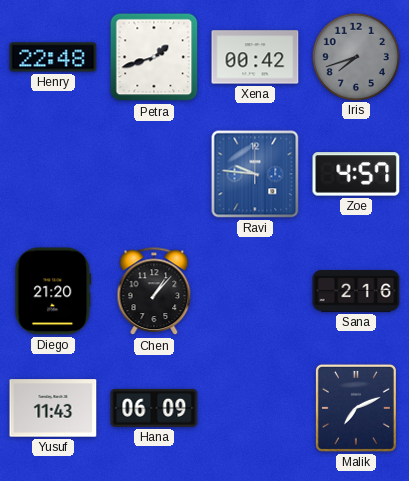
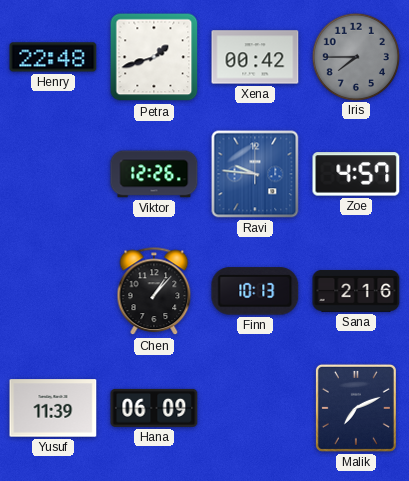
Iris: 7:42 -> 7:45
Viktor: none -> 12:26
Diego: 21:20 -> none
Finn: none -> 10:13
Yusuf: 11:43 -> 11:39
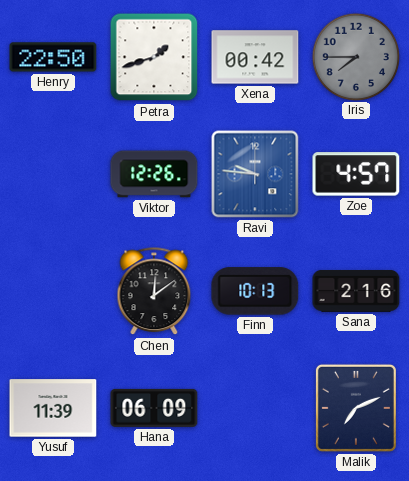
Henry: 22:48 -> 22:50
Chen: 1:07 -> 12:09
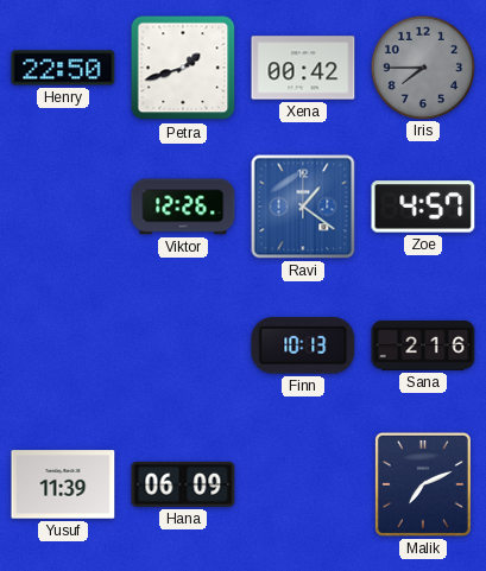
Ravi: 9:46 -> 1:21
Chen: 12:09 -> none
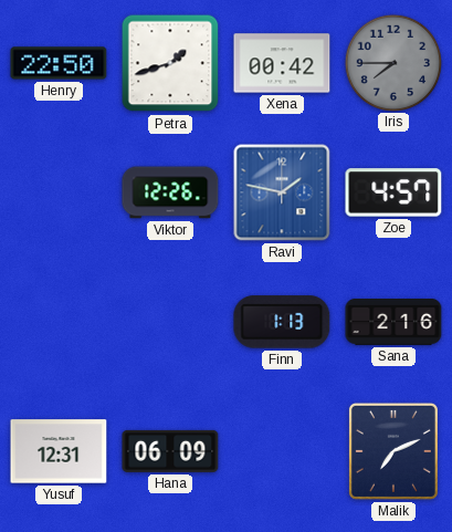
Ravi: 1:21 -> 1:47
Finn: 10:13 -> 1:13
Yusuf: 11:39 -> 12:31
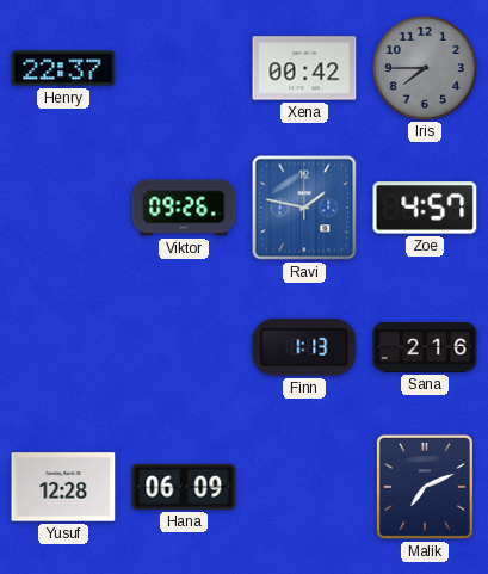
Henry: 22:50 -> 22:37
Petra: 1:42 -> none
Viktor: 12:26 -> 09:26
Yusuf: 12:31 -> 12:28
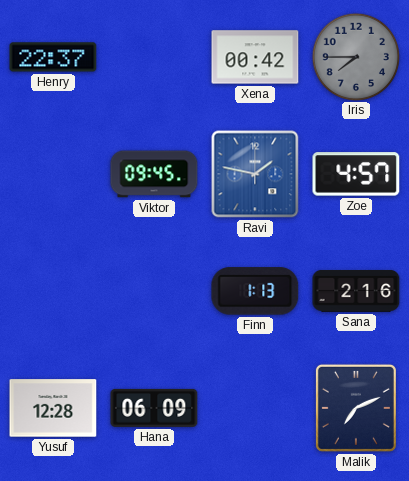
Viktor: 09:26 -> 09:45
